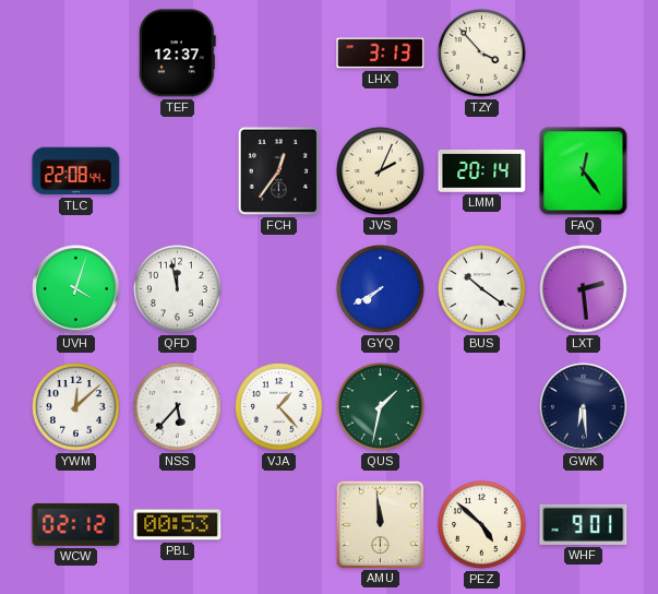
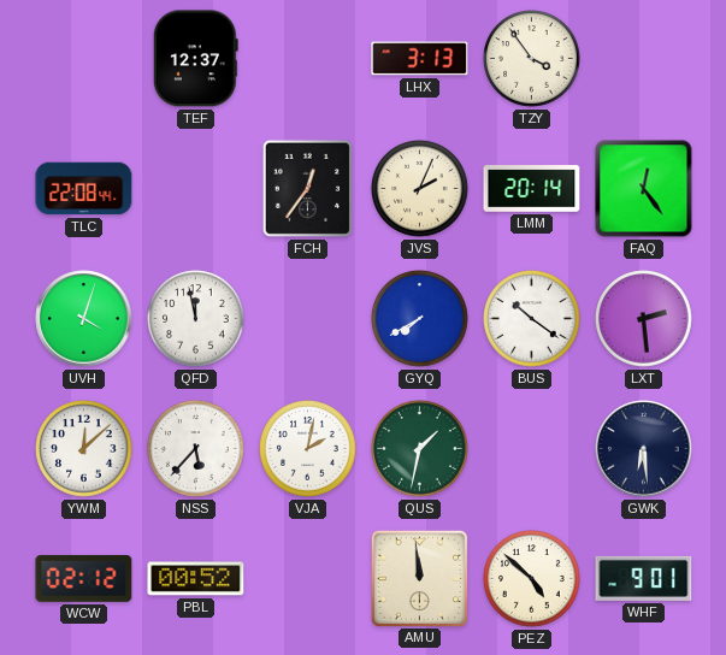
TZY: 3:53 -> 3:54
VJA: 1:23 -> 2:02
PBL: 00:53 -> 00:52
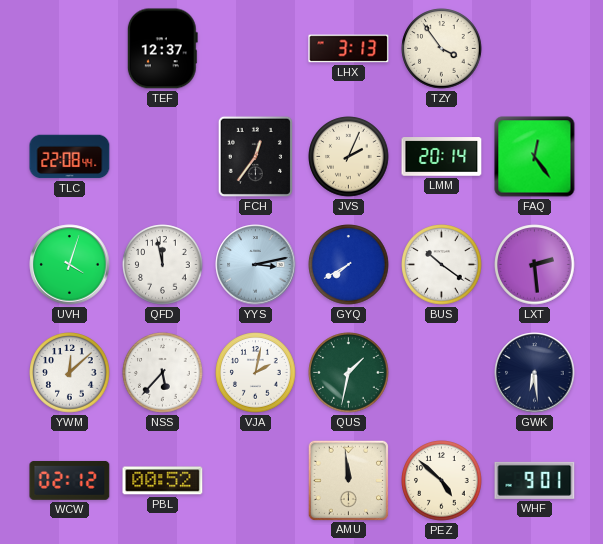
YYS: none -> 3:13
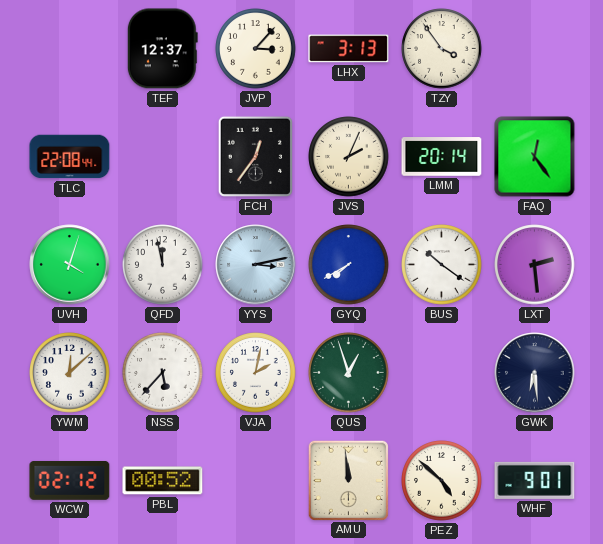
JVP: none -> 3:07
QUS: 1:32 -> 12:57
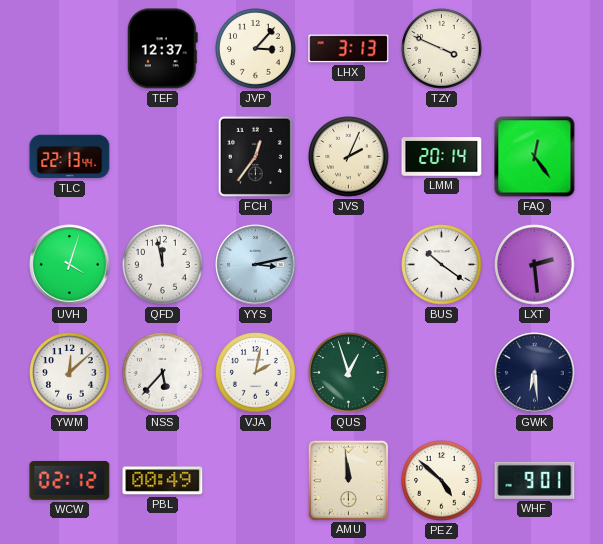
TZY: 3:54 -> 3:49
TLC: 22:08 -> 22:13
GYQ: 7:40 -> none
PBL: 00:52 -> 00:49
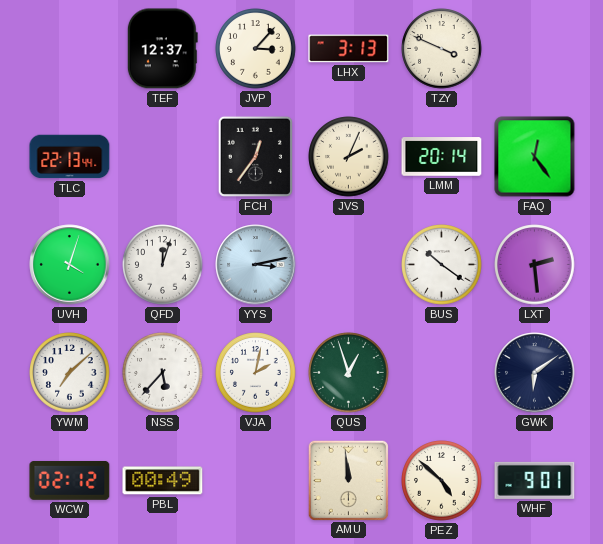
QFD: 11:58 -> 12:03
YWM: 12:08 -> 7:08
GWK: 6:29 -> 6:09
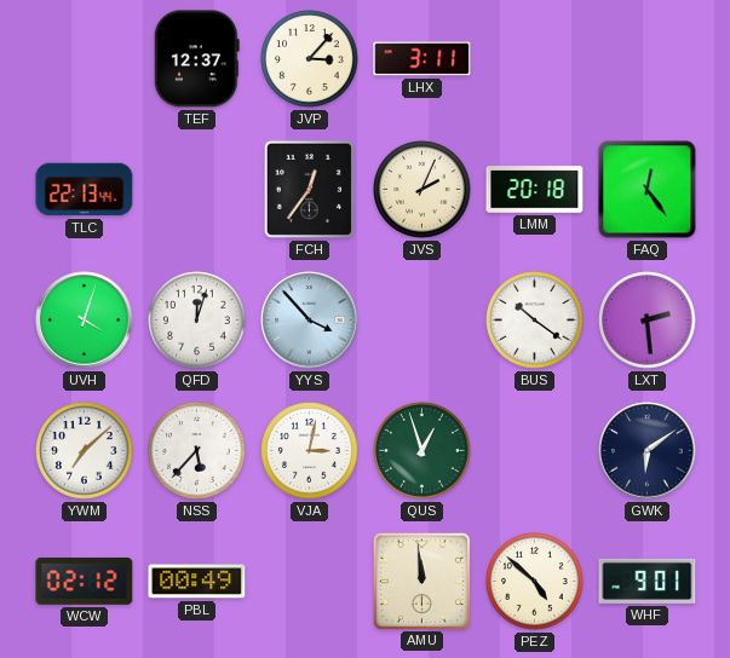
LHX: 3:13 -> 3:11
TZY: 3:49 -> none
LMM: 20:14 -> 20:18
YYS: 3:13 -> 3:53
VJA: 2:02 -> 3:02
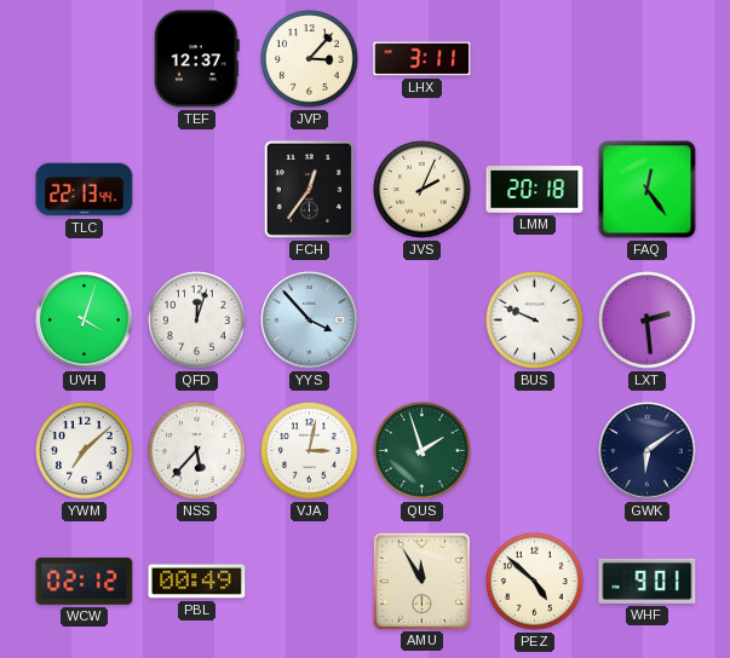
BUS: 10:21 -> 9:49
QUS: 12:57 -> 1:57
AMU: 11:59 -> 11:55
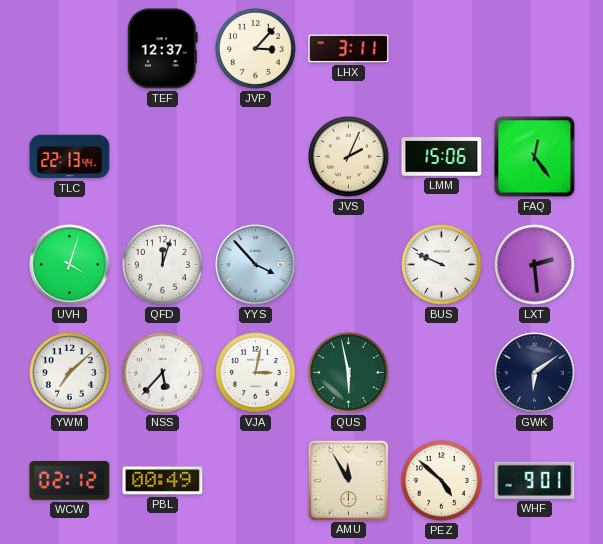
FCH: 12:36 -> none
LMM: 20:18 -> 15:06
QUS: 1:57 -> 5:58
